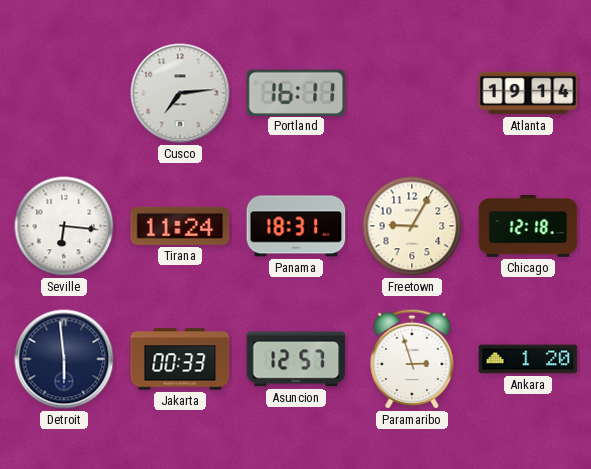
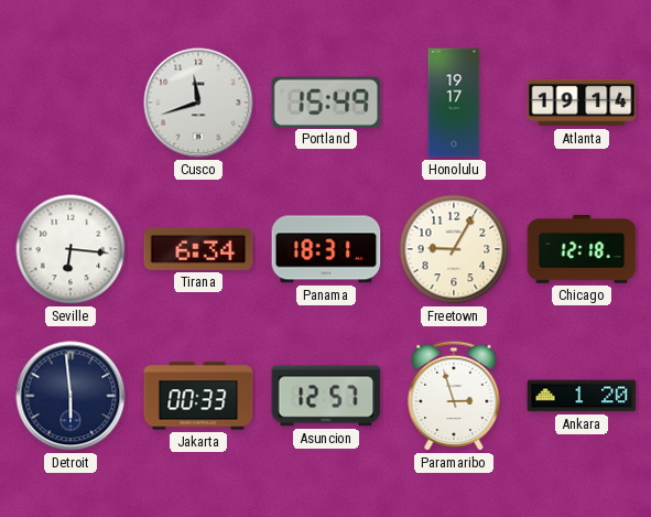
Cusco: 7:14 -> 11:42
Portland: 16:11 -> 15:49
Honolulu: none -> 19:17
Tirana: 11:24 -> 6:34
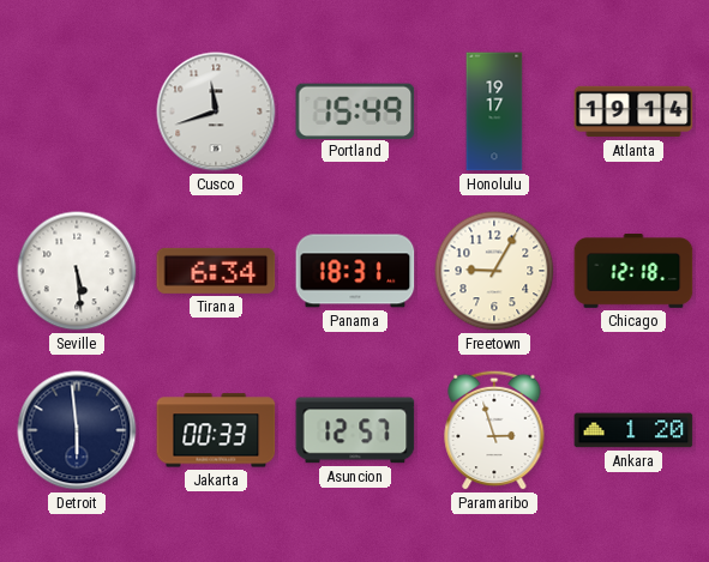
Seville: 6:16 -> 5:29
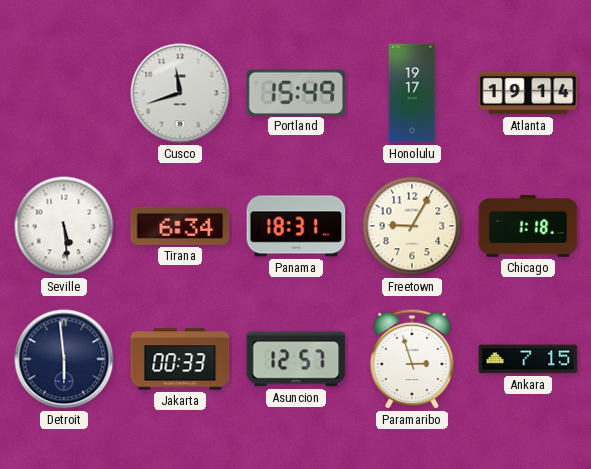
Chicago: 12:18 -> 1:18
Ankara: 1:20 -> 7:15
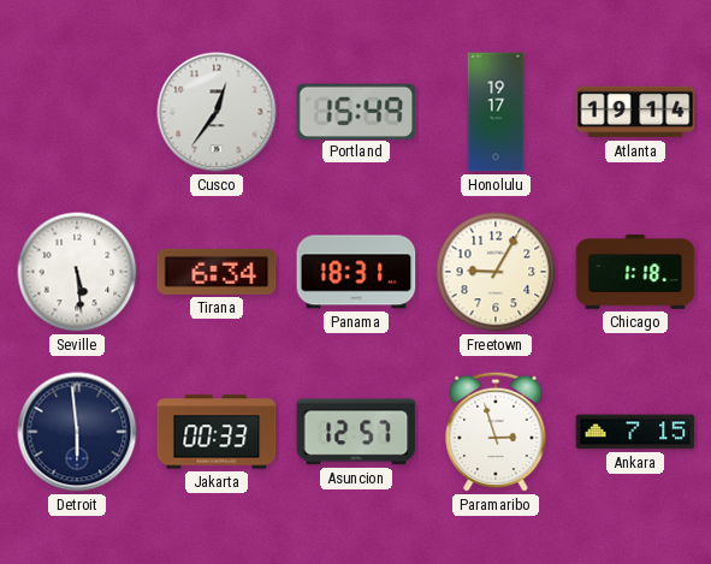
Cusco: 11:42 -> 12:36
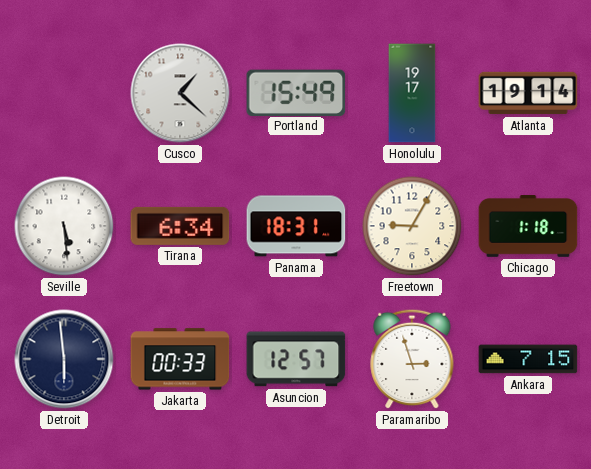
Cusco: 12:36 -> 1:22
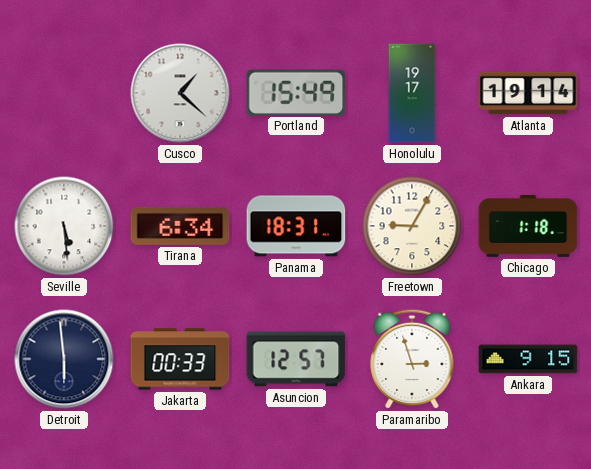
Ankara: 7:15 -> 9:15
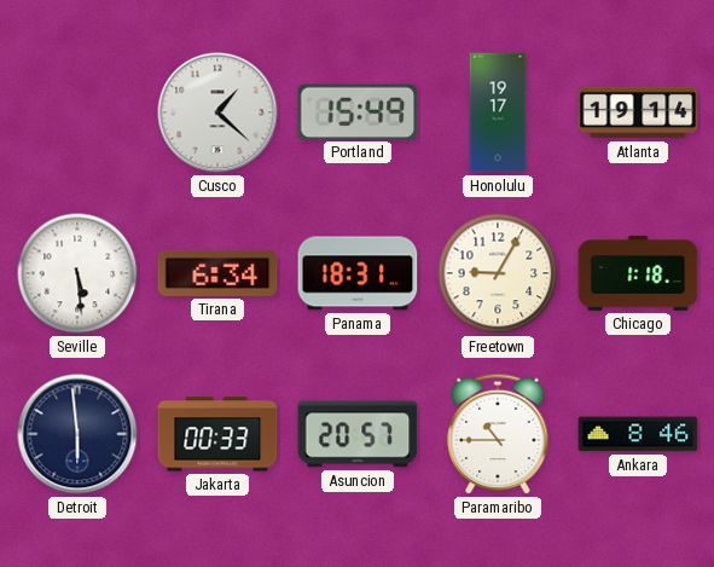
Asuncion: 12:57 -> 20:57
Paramaribo: 2:57 -> 10:45
Ankara: 9:15 -> 8:46
